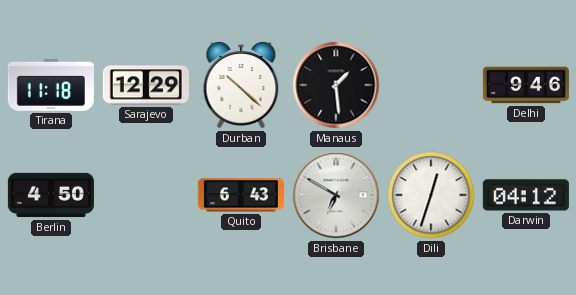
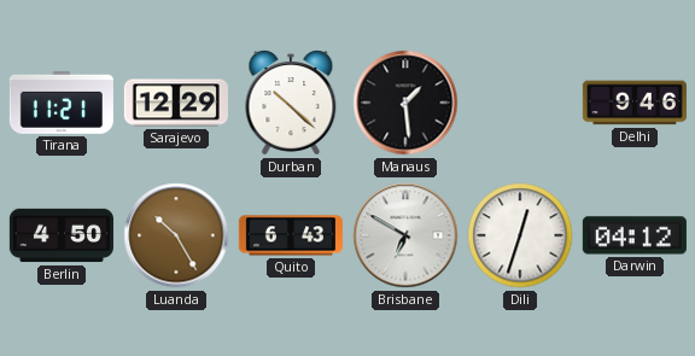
Tirana: 11:18 -> 11:21
Luanda: none -> 10:25
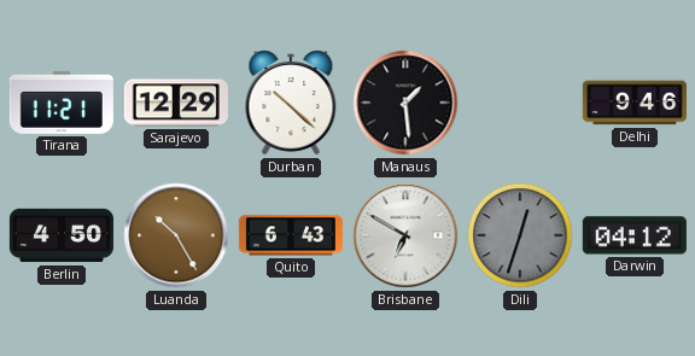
Dili dial: white -> grey
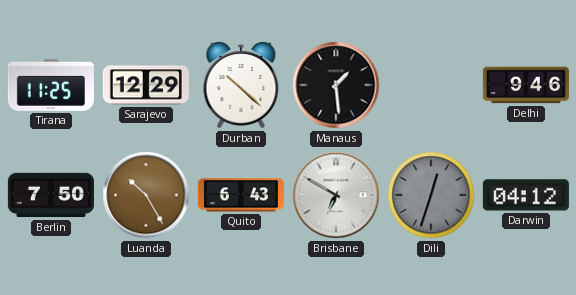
Tirana: 11:21 -> 11:25
Berlin: 4:50 -> 7:50
